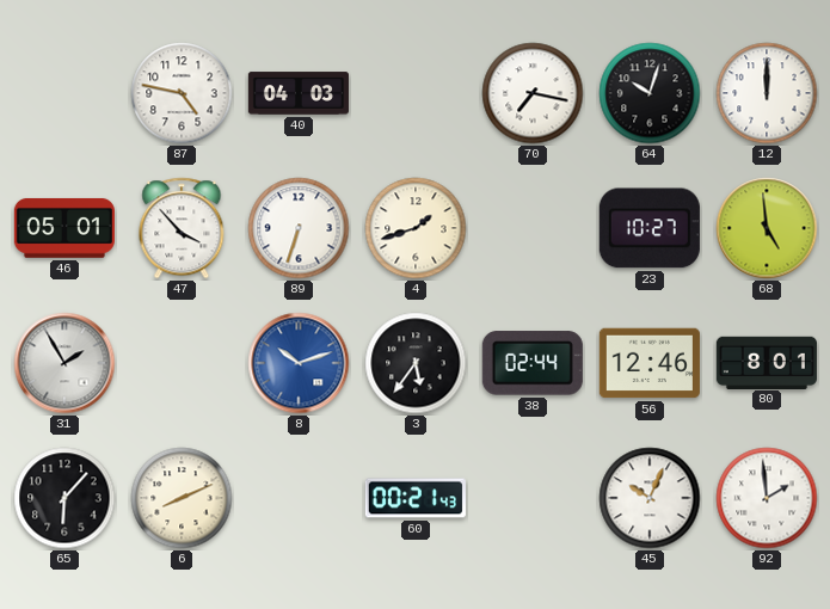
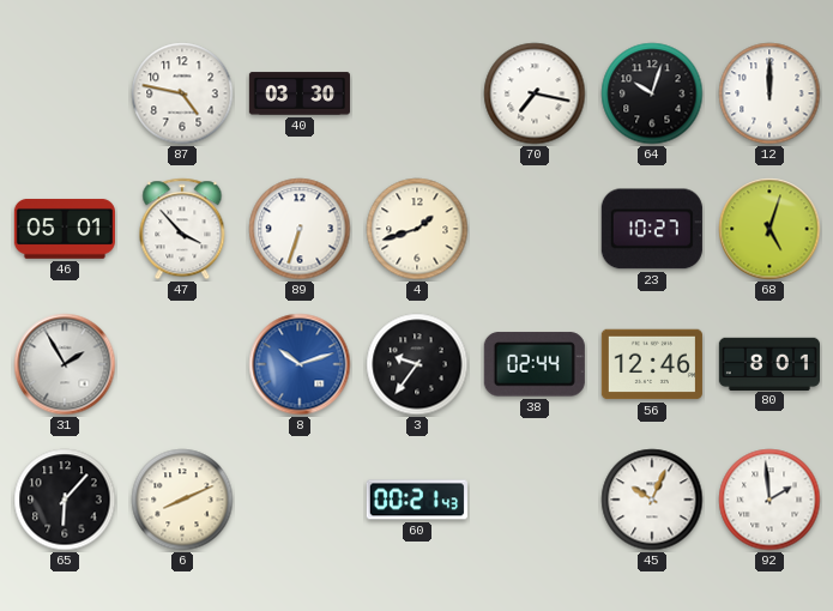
40: 04:03 -> 03:30
68: 4:59 -> 5:03
3: 5:36 -> 9:36
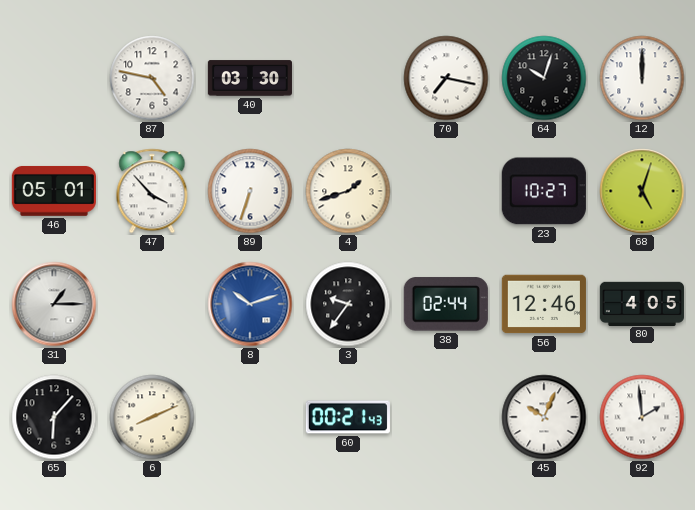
31: 1:55 -> 1:15
80: 8:01 -> 4:05
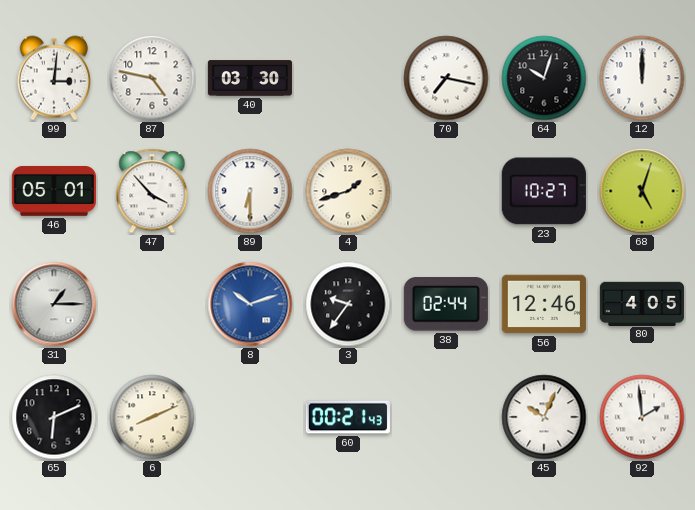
99: none -> 3:01
89: 6:33 -> 6:30
65: 6:07 -> 6:11
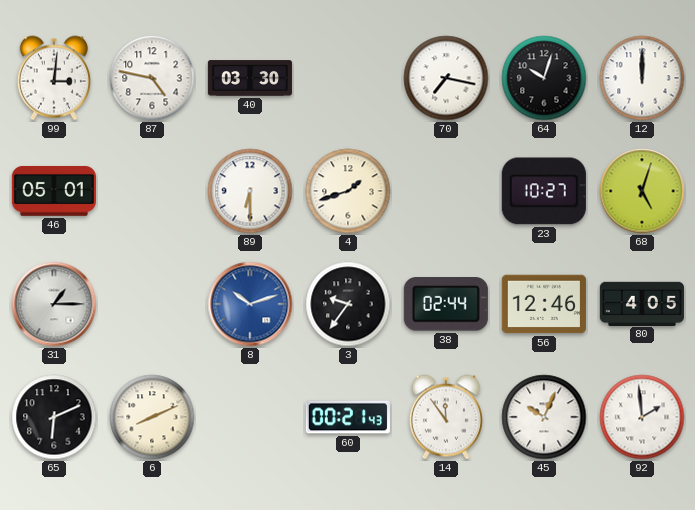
47: 3:53 -> none
14: none -> 11:54
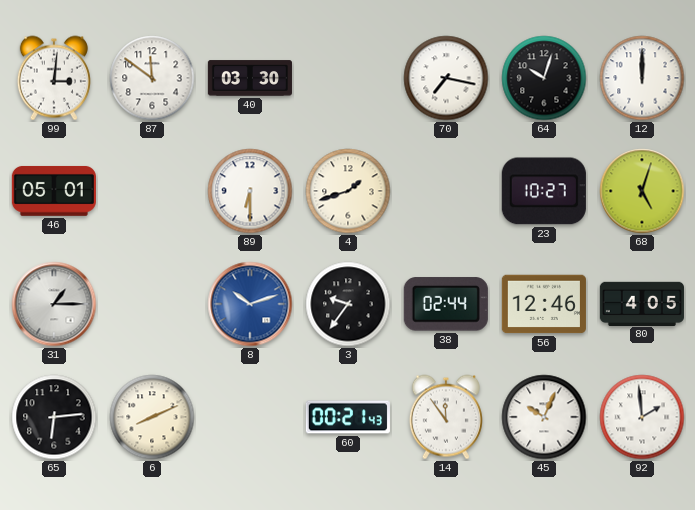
87: 4:47 -> 11:51
65: 6:11 -> 6:14
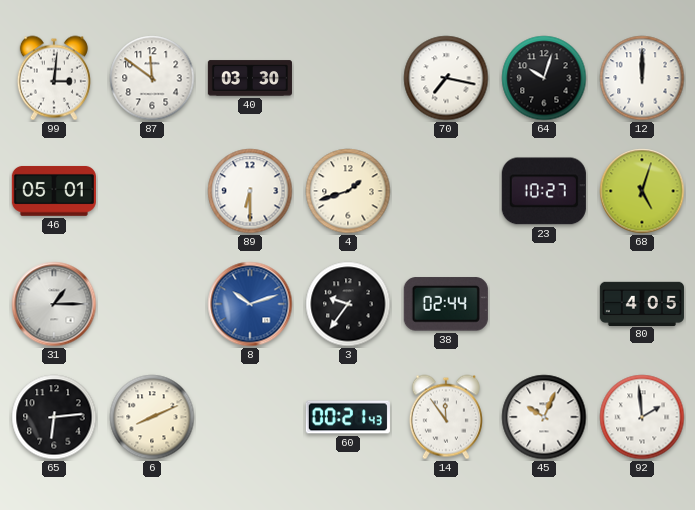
56: 12:46 -> none
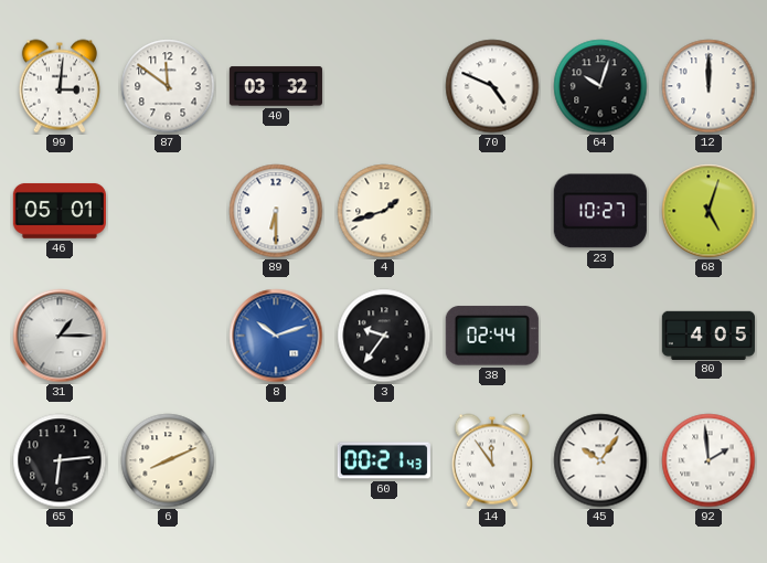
40: 03:30 -> 03:32
70: 7:17 -> 4:49
45: 10:04 -> 10:06
